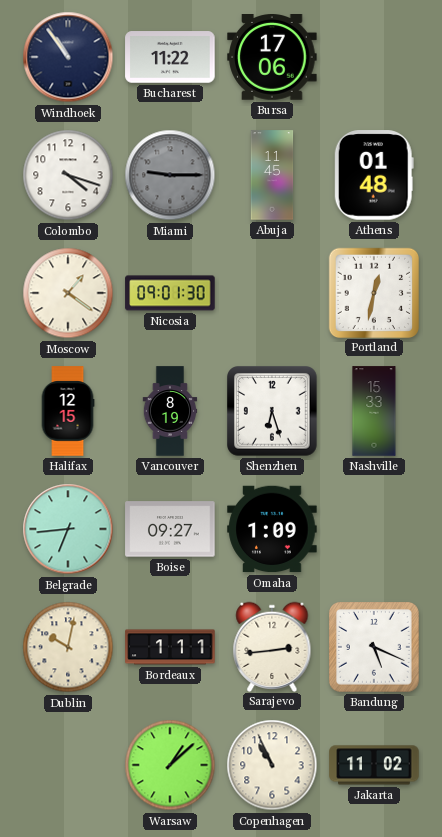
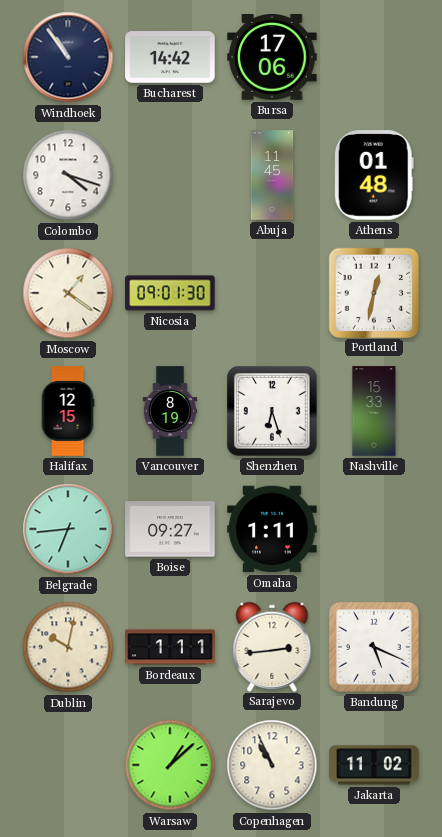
Bucharest: 11:22 -> 14:42
Miami: 9:15 -> none
Omaha: 1:09 -> 1:11
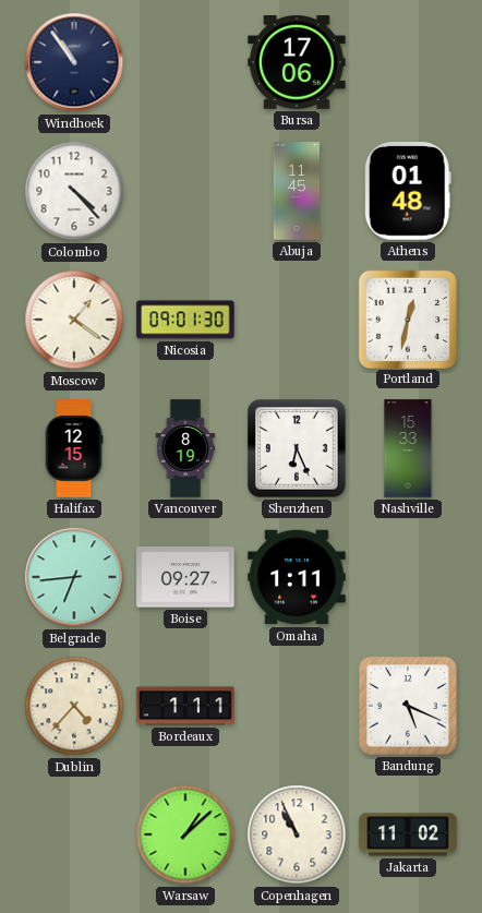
Bucharest: 14:42 -> none
Colombo: 4:18 -> 4:23
Shenzhen: 6:27 -> 6:26
Dublin: 10:02 -> 4:37
Sarajevo: 2:44 -> none
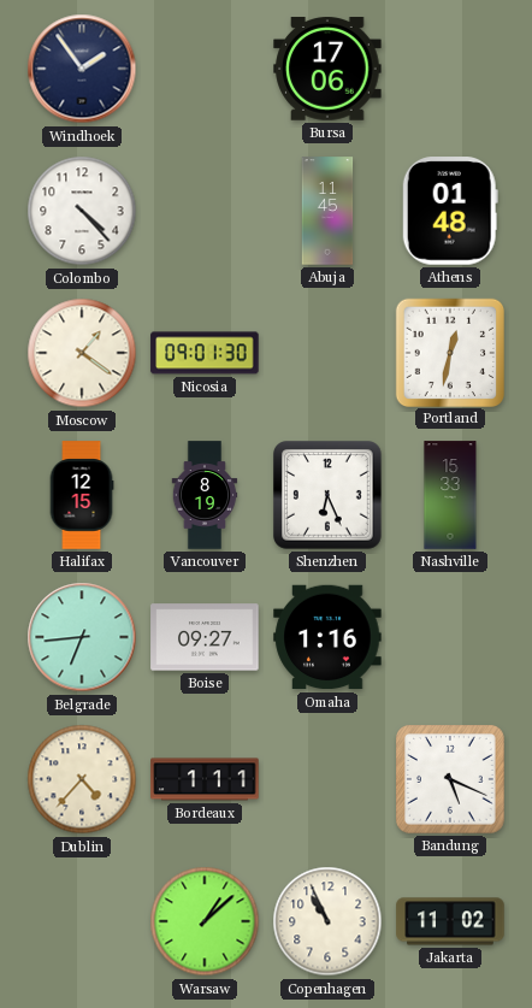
Windhoek: 10:54 -> 1:54
Omaha: 1:11 -> 1:16
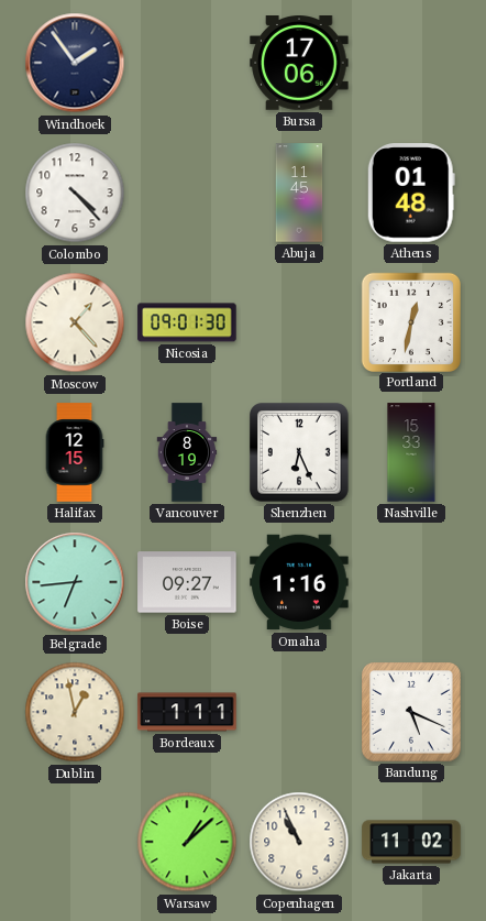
Moscow: 1:21 -> 1:23
Dublin: 4:37 -> 12:58
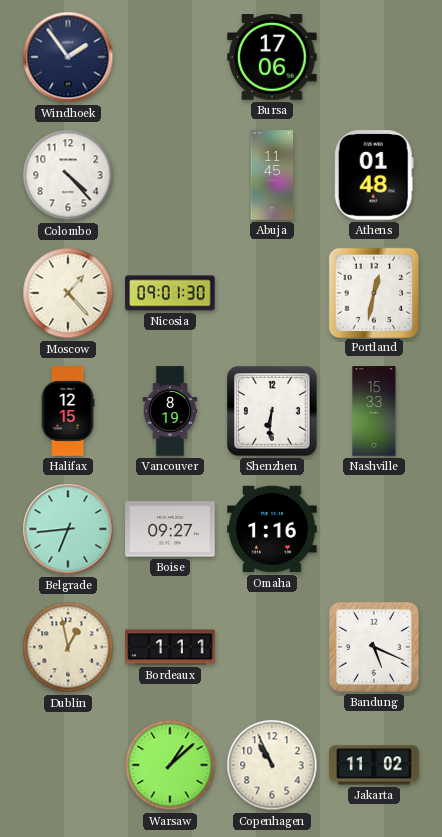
Shenzhen: 6:26 -> 6:31
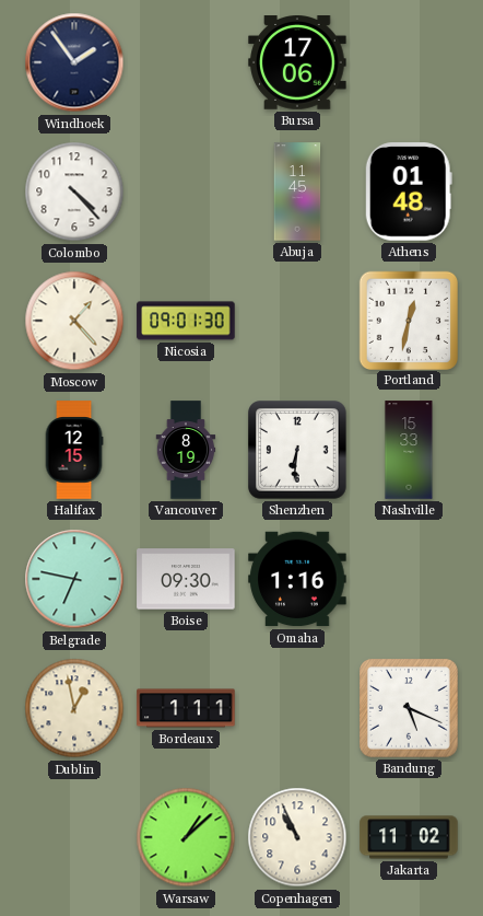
Belgrade: 6:44 -> 6:47
Boise: 09:27 -> 09:30
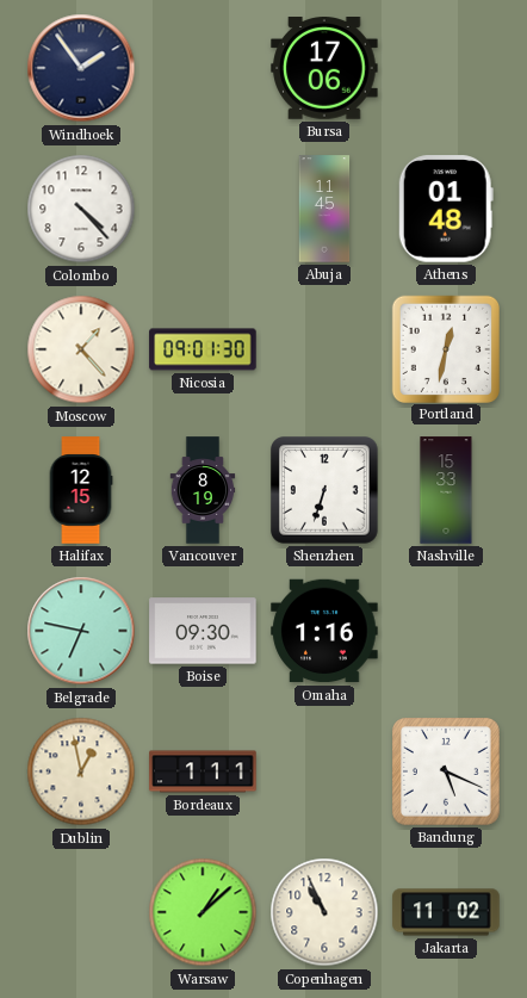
Shenzhen: 6:31 -> 6:33
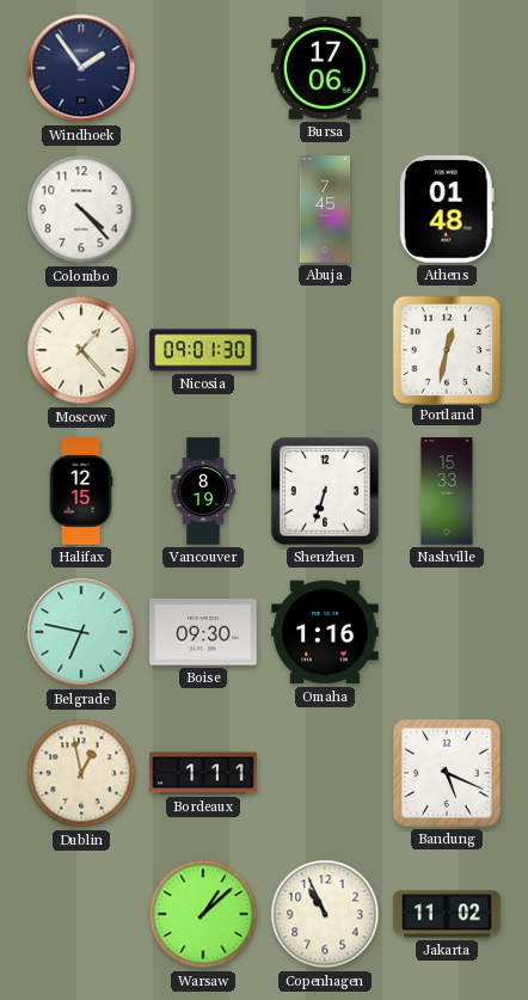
Abuja: 11:45 -> 7:45
